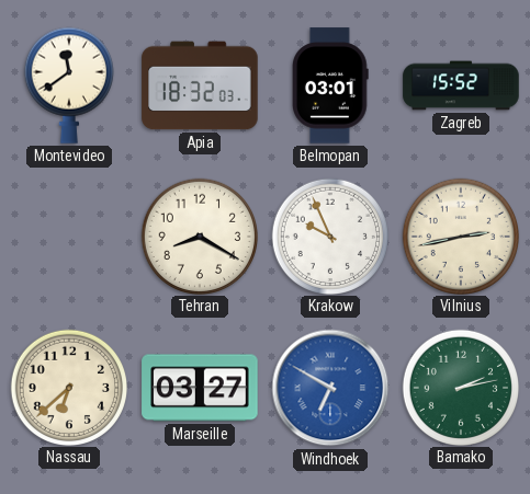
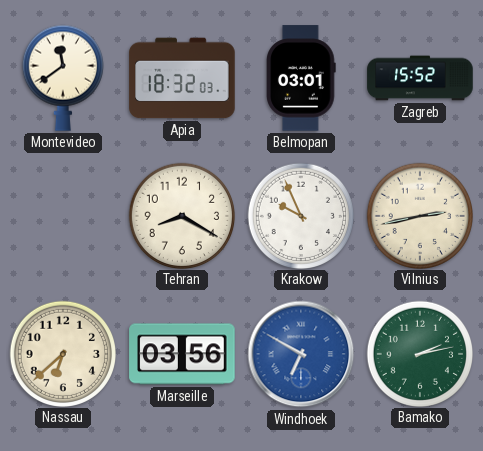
Marseille: 03:27 -> 03:56
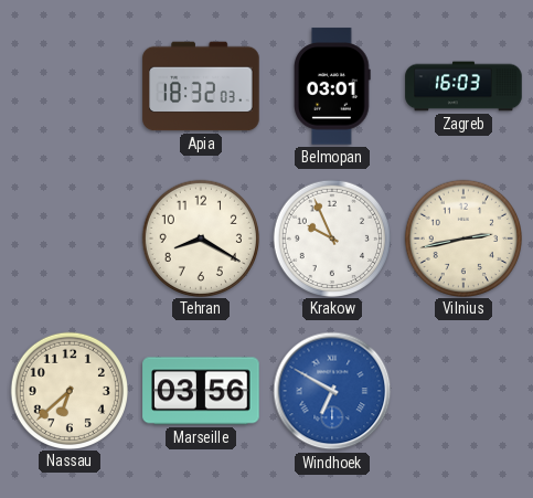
Montevideo: 11:39 -> none
Zagreb: 15:52 -> 16:03
Bamako: 2:13 -> none
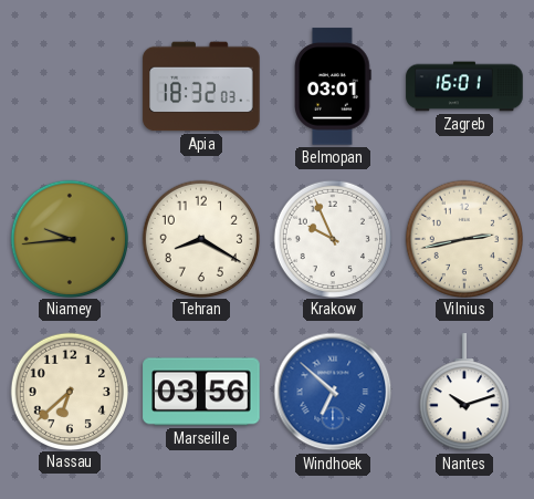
Zagreb: 16:03 -> 16:01
Niamey: none -> 9:44
Windhoek: 6:50 -> 6:52
Nantes: none -> 10:12
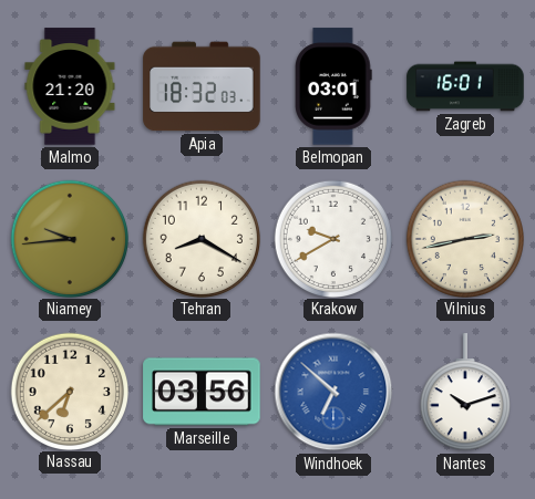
Malmo: none -> 21:20
Krakow: 9:56 -> 9:40
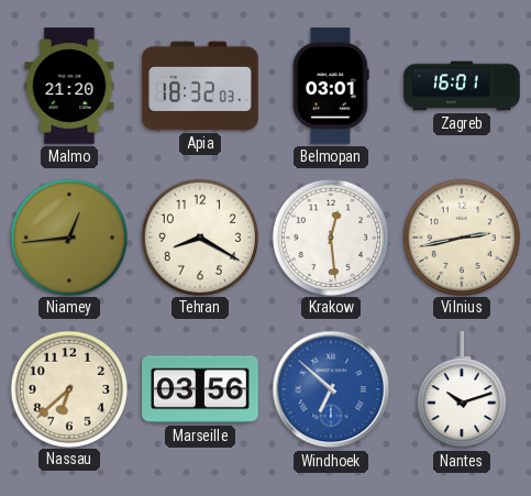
Niamey: 9:44 -> 12:44
Krakow: 9:40 -> 12:29
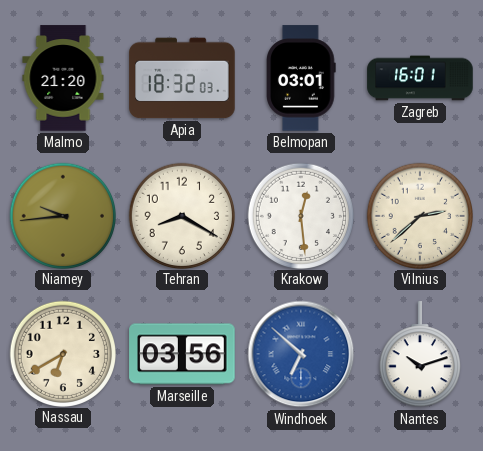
Niamey: 12:44 -> 9:44
Vilnius: 2:43 -> 2:38
Nassau: 6:38 -> 6:40
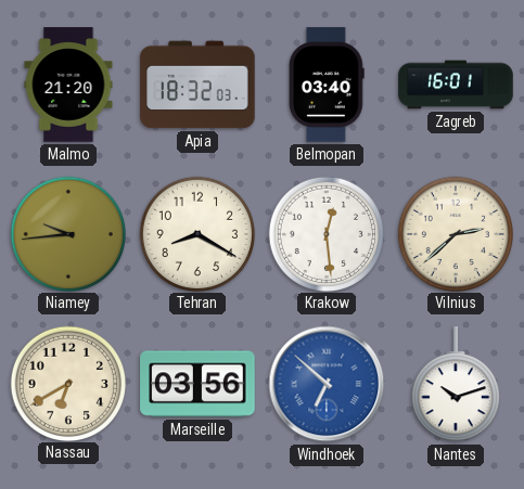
Belmopan: 03:01 -> 03:40
